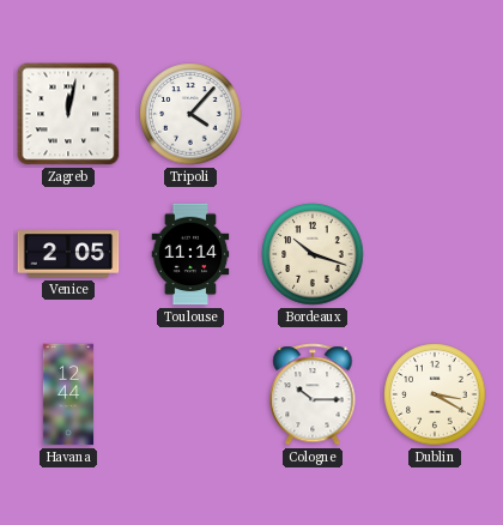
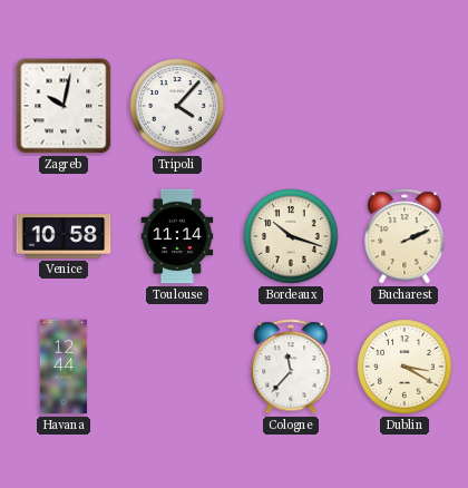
Zagreb: 12:02 -> 10:02
Venice: 2:05 -> 10:58
Bucharest: none -> 2:11
Cologne: 10:15 -> 11:37
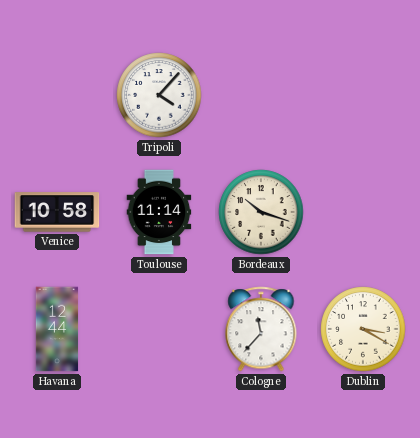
Zagreb: 10:02 -> none
Bucharest: 2:11 -> none
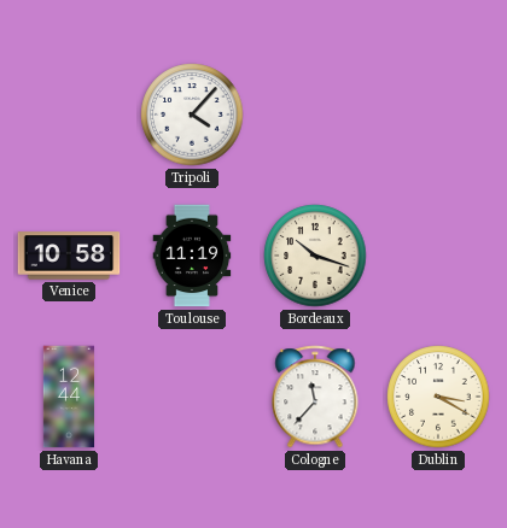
Toulouse: 11:14 -> 11:19
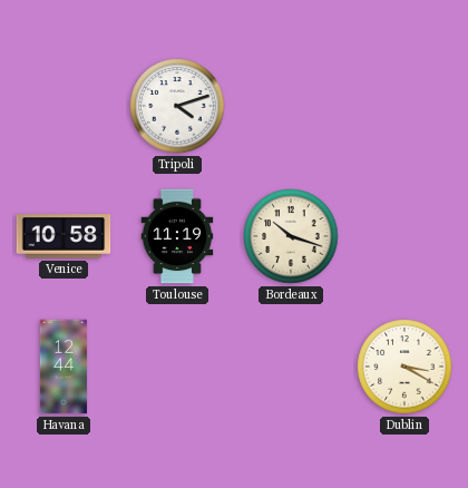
Tripoli: 4:07 -> 4:12
Cologne: 11:37 -> none
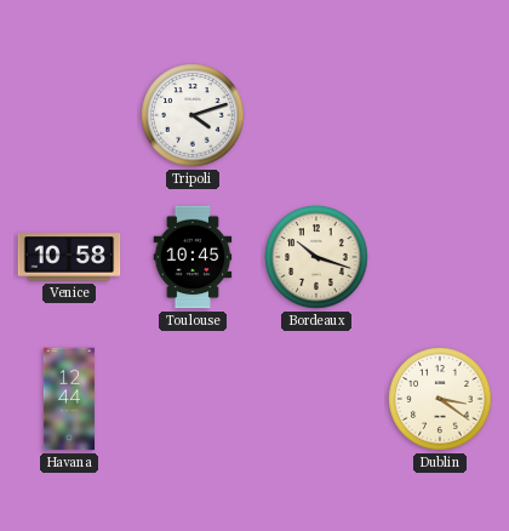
Toulouse: 11:19 -> 10:45
Dublin: 3:20 -> 3:21
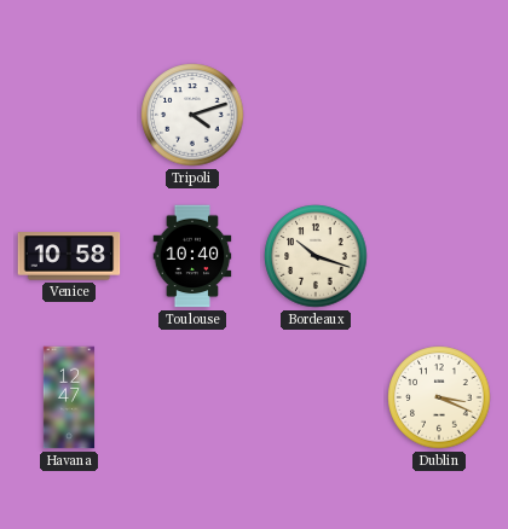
Toulouse: 10:45 -> 10:40
Havana: 12:44 -> 12:47
Dublin: 3:21 -> 3:19
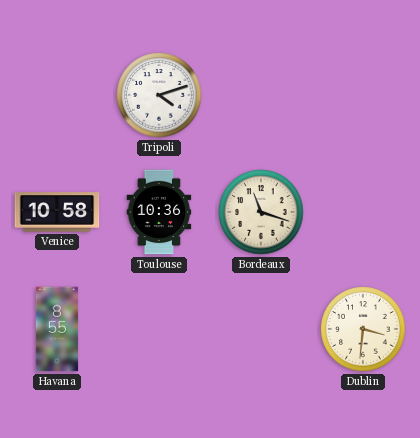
Toulouse: 10:40 -> 10:36
Bordeaux: 10:18 -> 11:18
Havana: 12:47 -> 8:55
Dublin: 3:19 -> 3:31
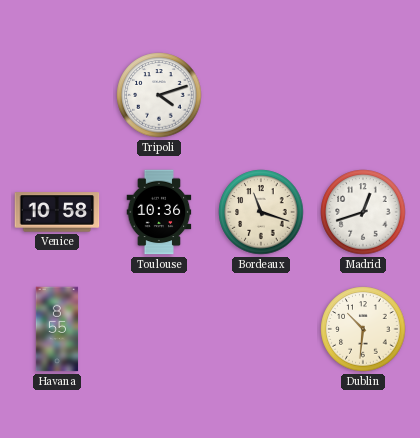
Madrid: none -> 12:42
Dublin: 3:31 -> 10:31
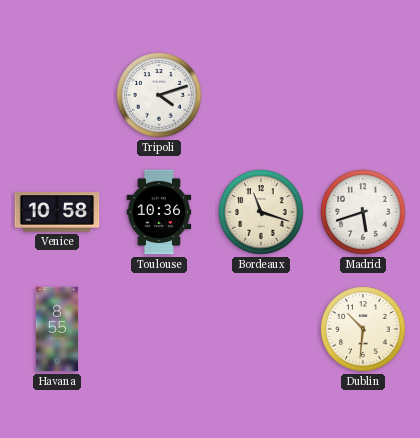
Madrid: 12:42 -> 5:42
